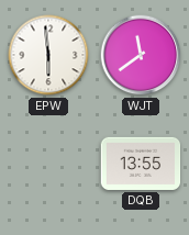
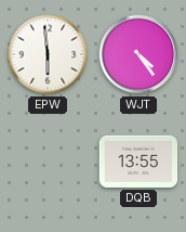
WJT: 11:39 -> 4:24
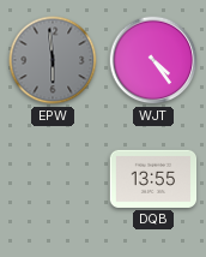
EPW dial: white -> grey
